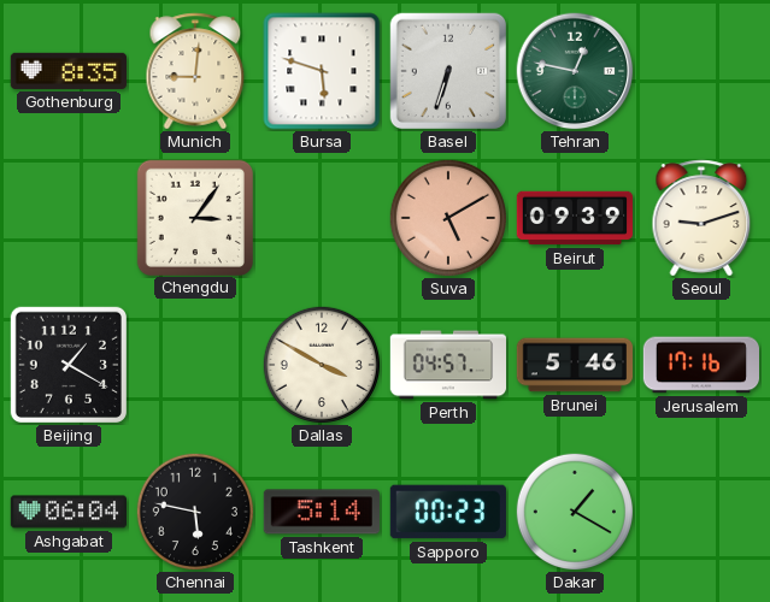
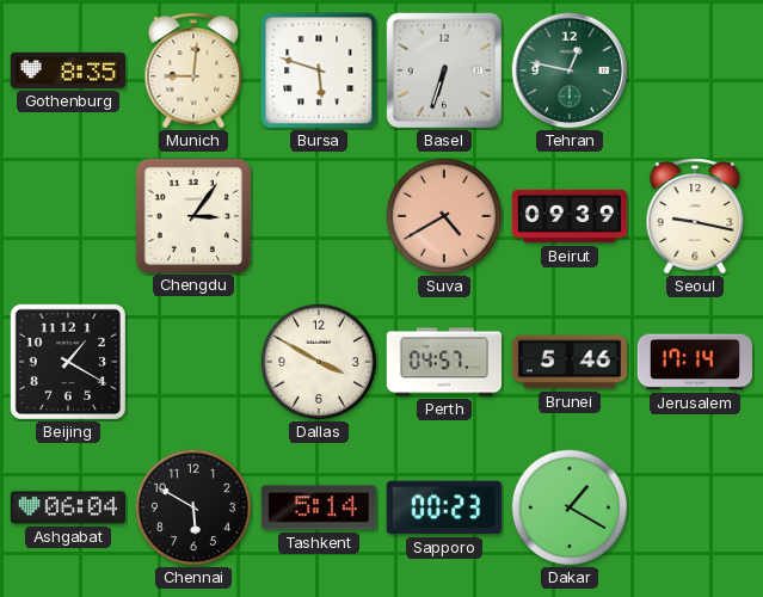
Suva: 5:10 -> 4:40
Seoul: 9:12 -> 9:17
Jerusalem: 17:16 -> 17:14
Chennai: 5:47 -> 5:50
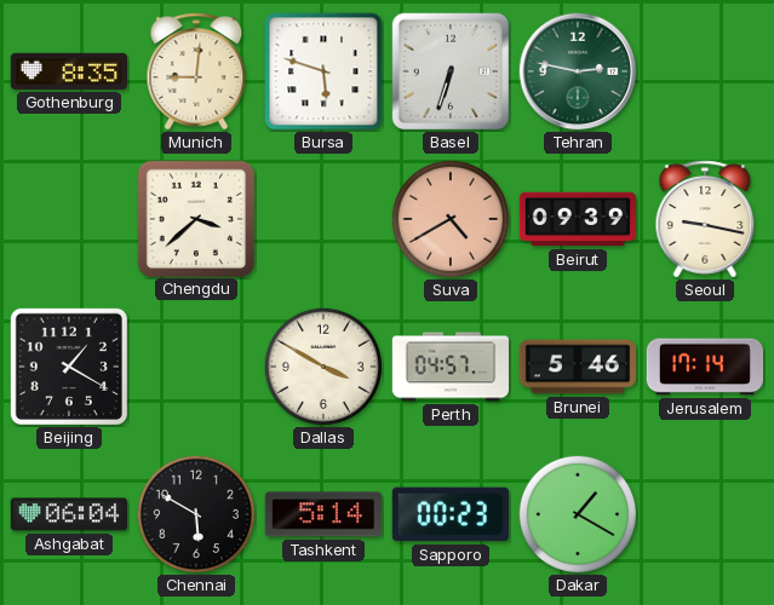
Tehran: 12:47 -> 2:47
Chengdu: 3:06 -> 3:38
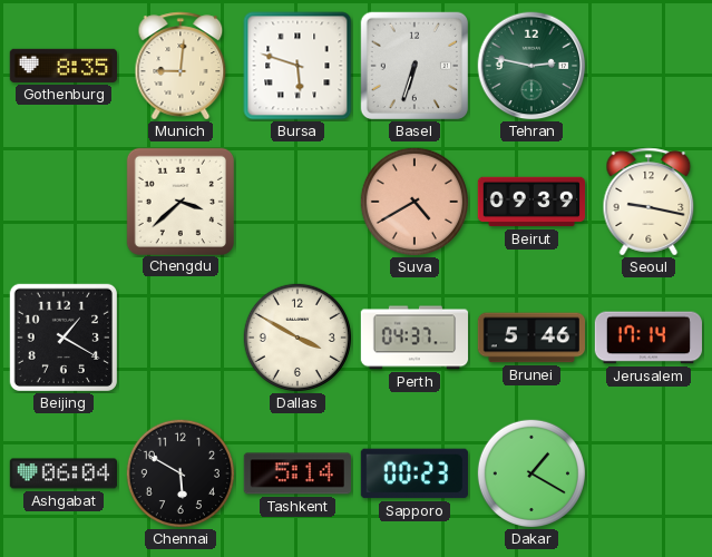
Perth: 04:57 -> 04:37
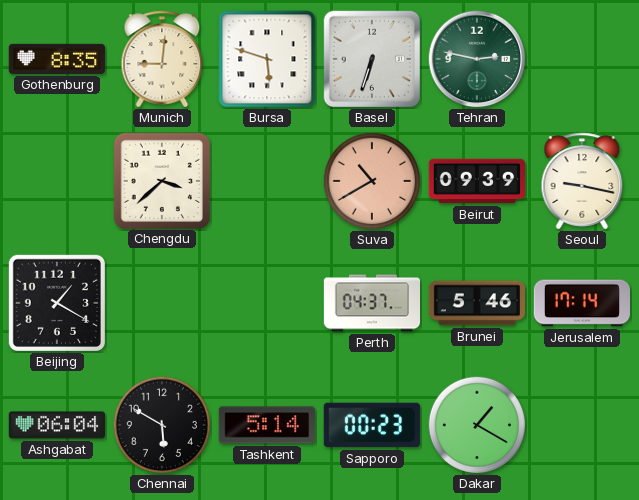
Suva: 4:40 -> 10:40
Dallas: 3:50 -> none
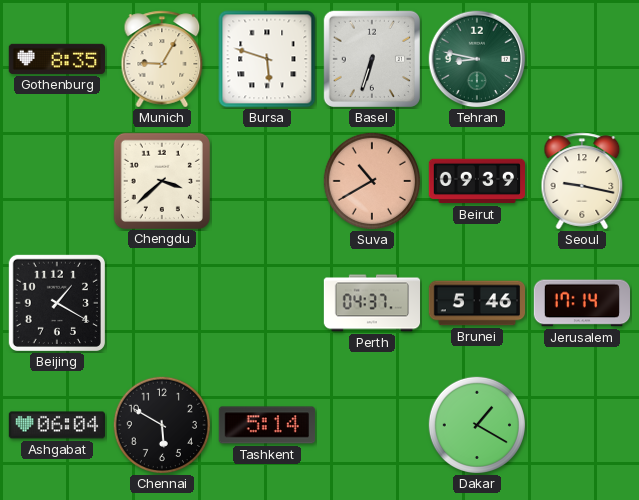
Munich: 9:01 -> 9:05
Tehran: 2:47 -> 8:47
Sapporo: 00:23 -> none
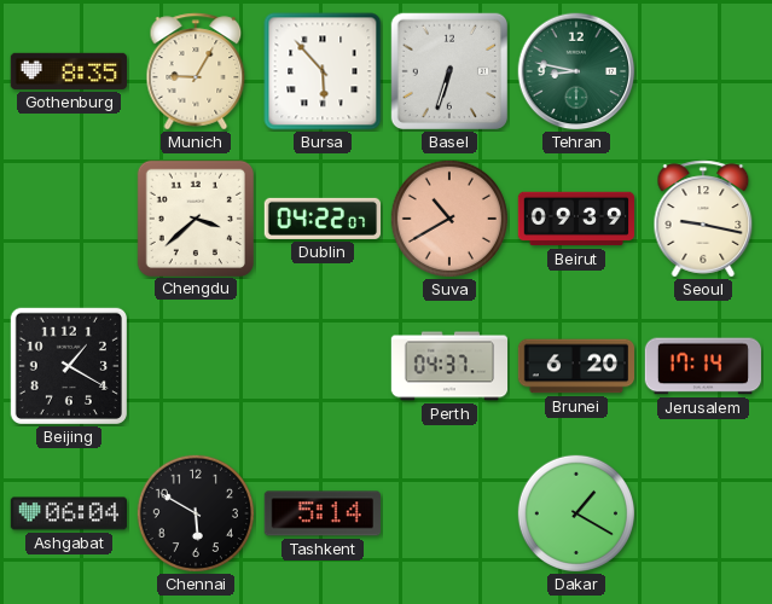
Bursa: 5:48 -> 5:53
Dublin: none -> 04:22
Brunei: 5:46 -> 6:20
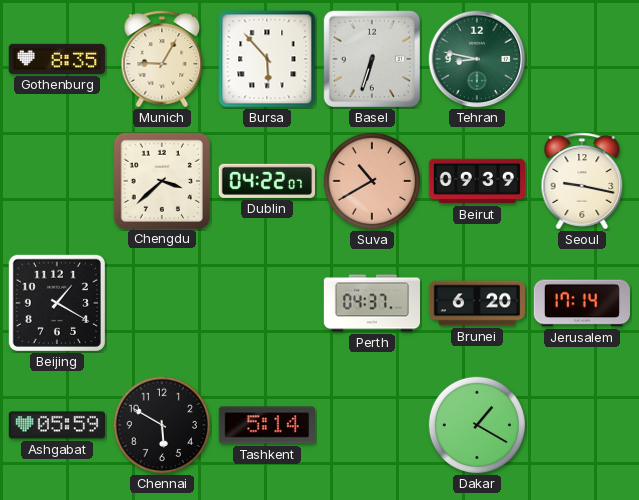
Ashgabat: 06:04 -> 05:59
